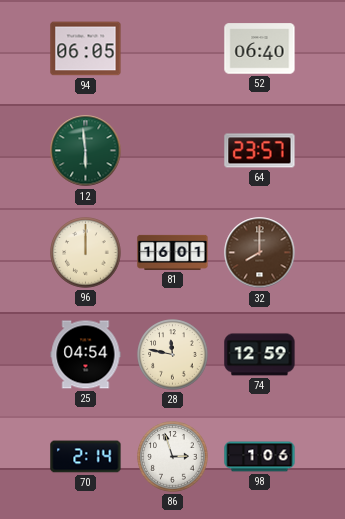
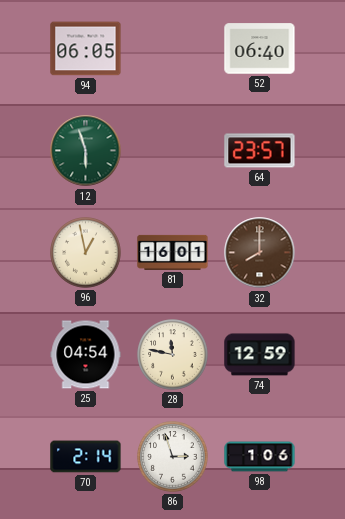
12: 5:59 -> 5:57
96: 12:00 -> 12:58
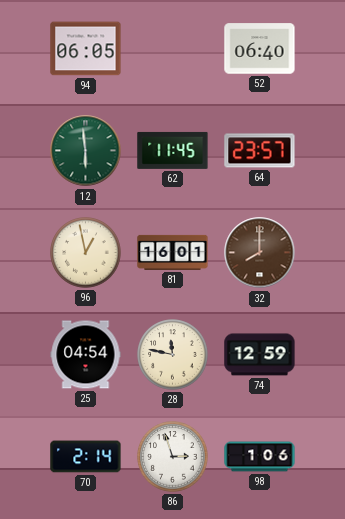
12: 5:57 -> 5:59
62: none -> 11:45
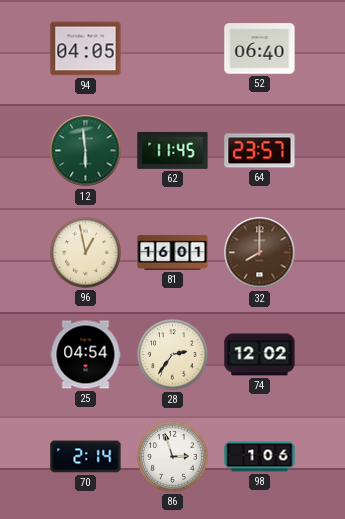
94: 06:05 -> 04:05
28: 11:47 -> 2:36
74: 12:59 -> 12:02
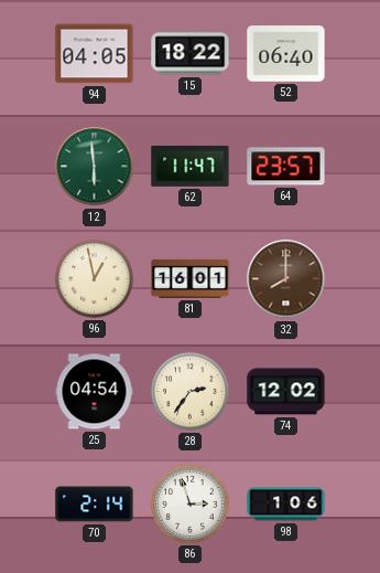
15: none -> 18:22
62: 11:45 -> 11:47
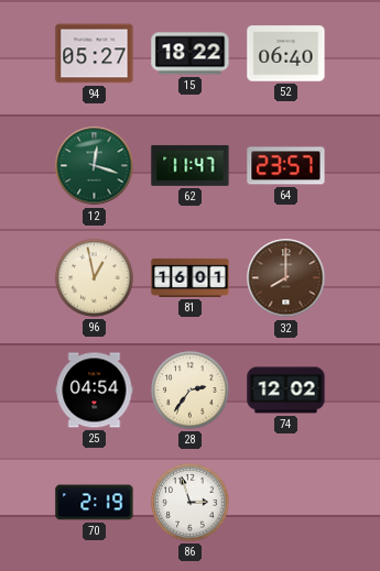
94: 04:05 -> 05:27
12: 5:59 -> 12:18
70: 2:14 -> 2:19
98: 1:06 -> none
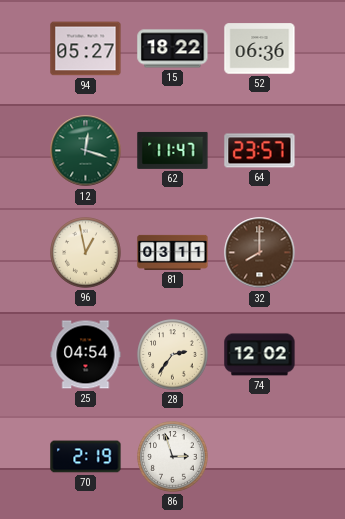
52: 06:40 -> 06:36
81: 16:01 -> 03:11
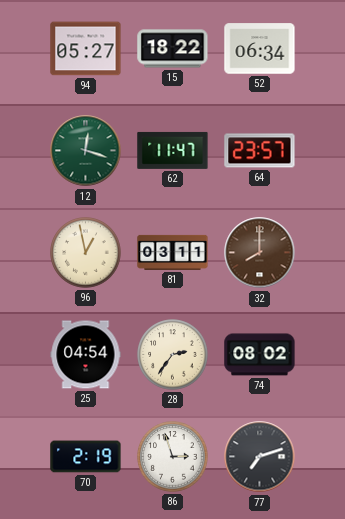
52: 06:36 -> 06:34
74: 12:02 -> 08:02
77: none -> 7:12
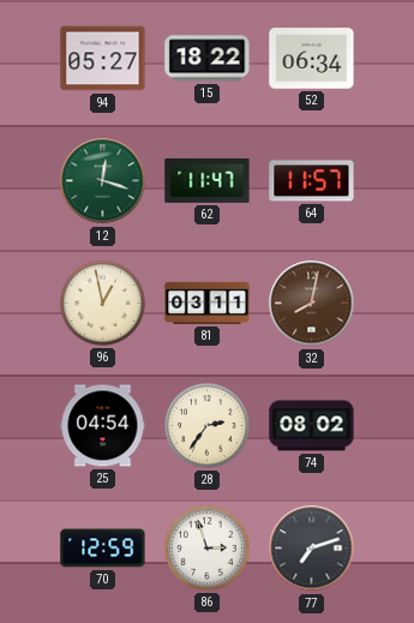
64: 23:57 -> 11:57
32: 8:00 -> 8:02
70: 2:19 -> 12:59
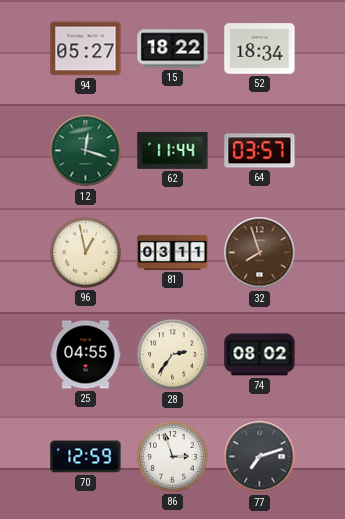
52: 06:34 -> 18:34
62: 11:47 -> 11:44
64: 11:57 -> 03:57
32: 8:02 -> 7:57
25: 04:54 -> 04:55
